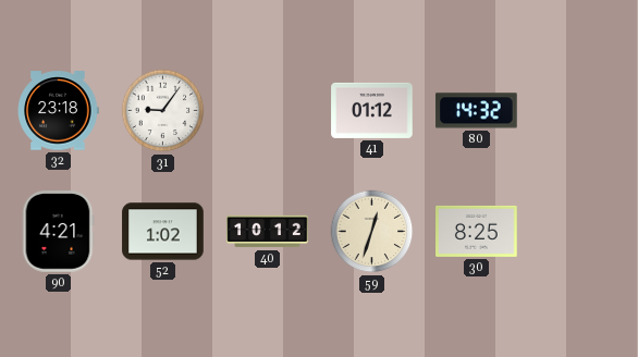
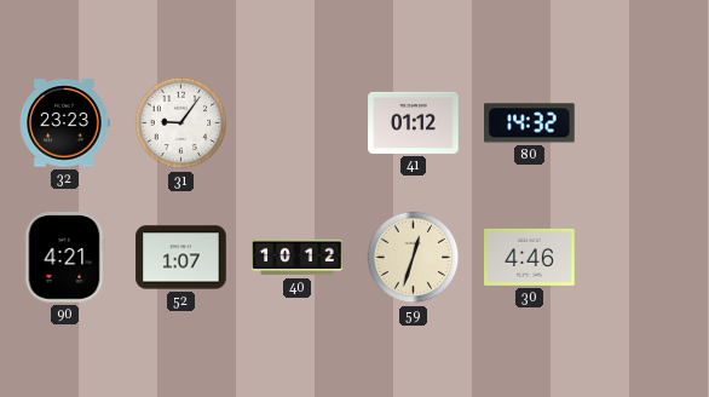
32: 23:18 -> 23:23
52: 1:02 -> 1:07
30: 8:25 -> 4:46
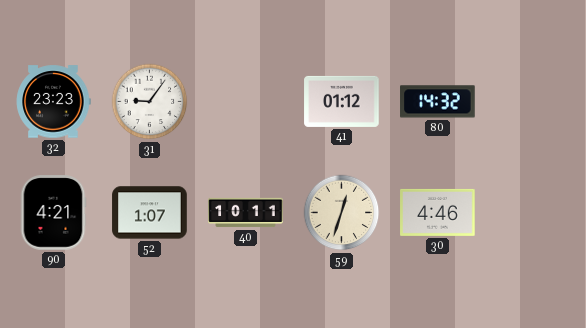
40: 10:12 -> 10:11
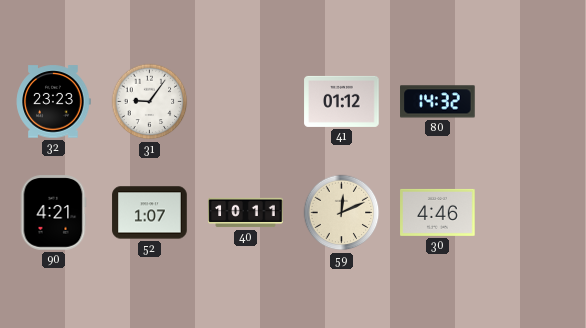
59: 12:33 -> 12:11
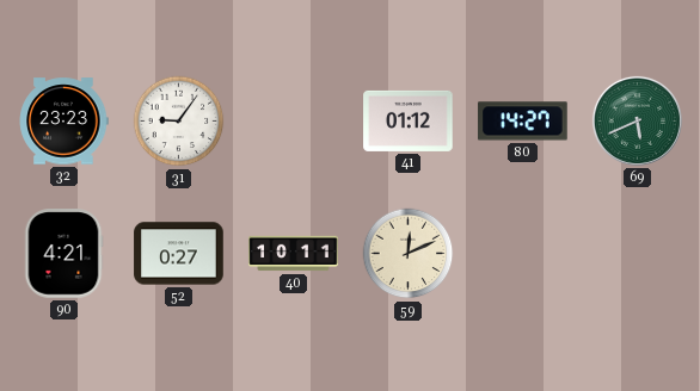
80: 14:32 -> 14:27
69: none -> 5:41
52: 1:07 -> 0:27
30: 4:46 -> none
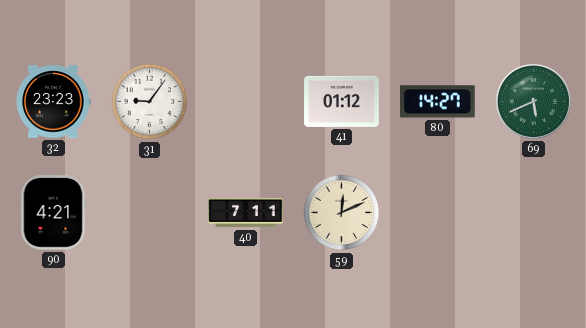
52: 0:27 -> none
40: 10:11 -> 7:11
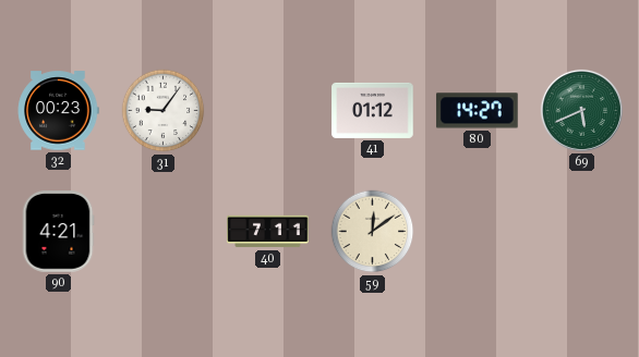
32: 23:23 -> 00:23
59: 12:11 -> 12:09
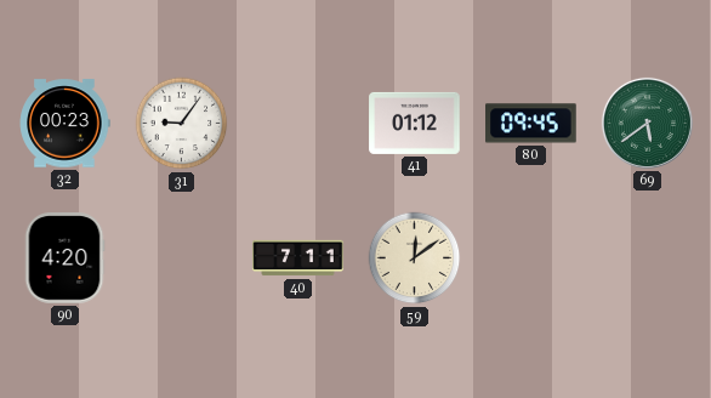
80: 14:27 -> 09:45
69: 5:41 -> 5:39
90: 4:21 -> 4:20
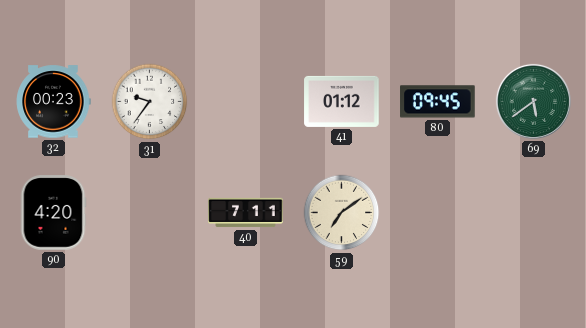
31: 9:06 -> 9:36
59: 12:09 -> 7:09
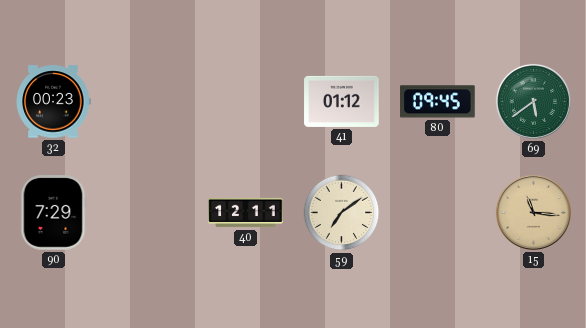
31: 9:36 -> none
90: 4:20 -> 7:29
40: 7:11 -> 12:11
15: none -> 11:16
